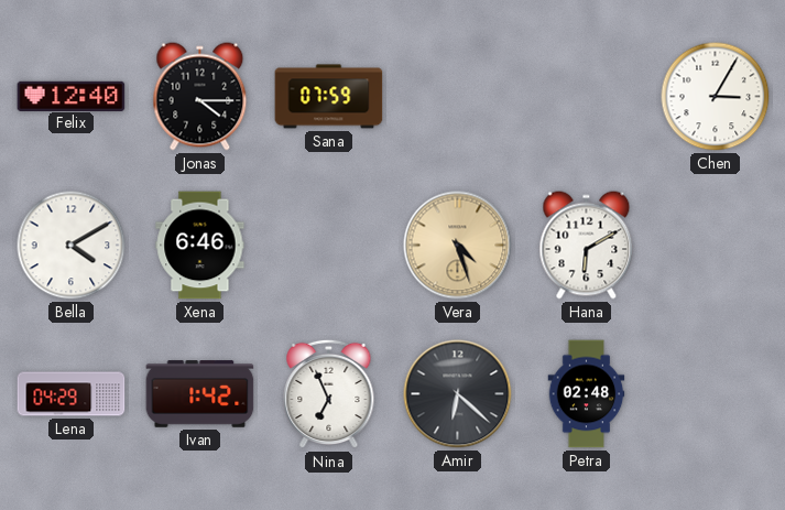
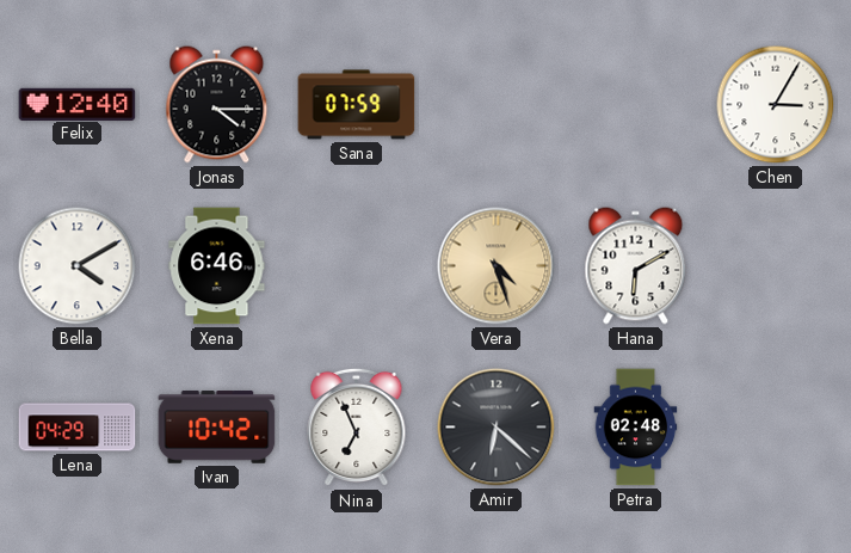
Ivan: 1:42 -> 10:42
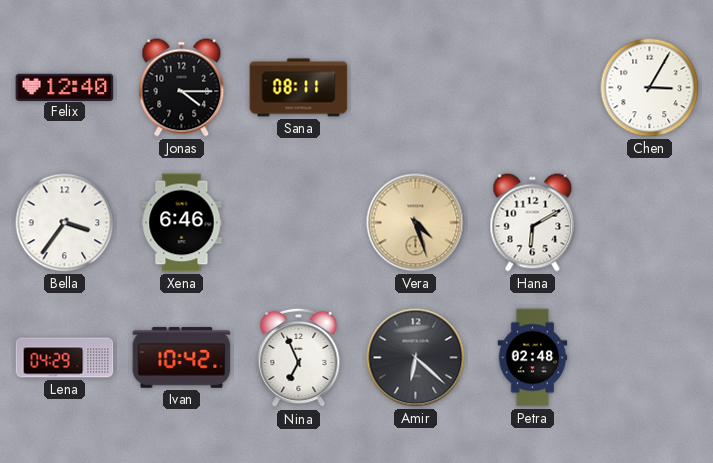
Sana: 07:59 -> 08:11
Bella: 4:10 -> 3:36
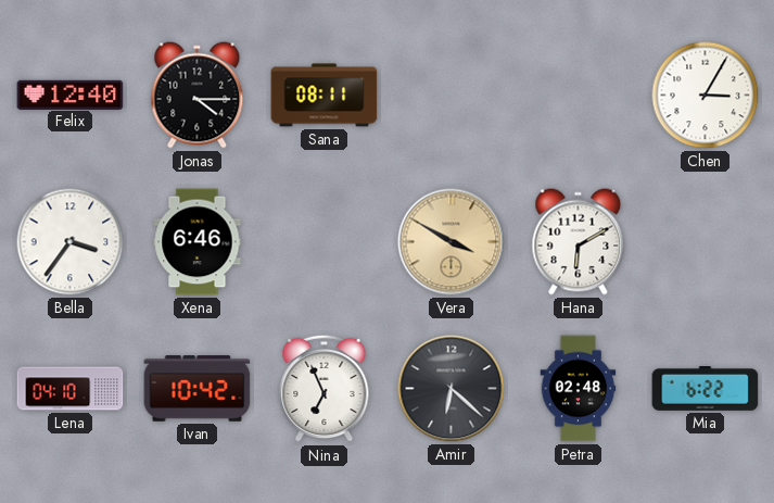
Vera: 4:27 -> 3:50
Lena: 04:29 -> 04:10
Mia: none -> 6:22
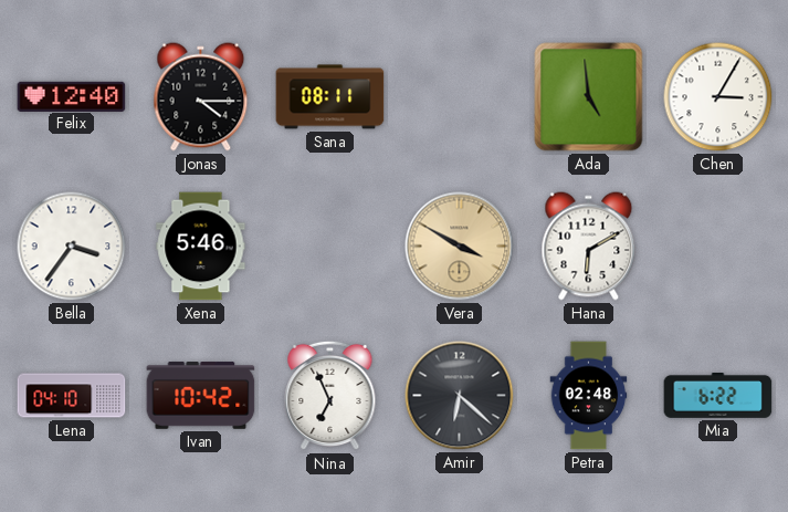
Ada: none -> 4:59
Xena: 6:46 -> 5:46
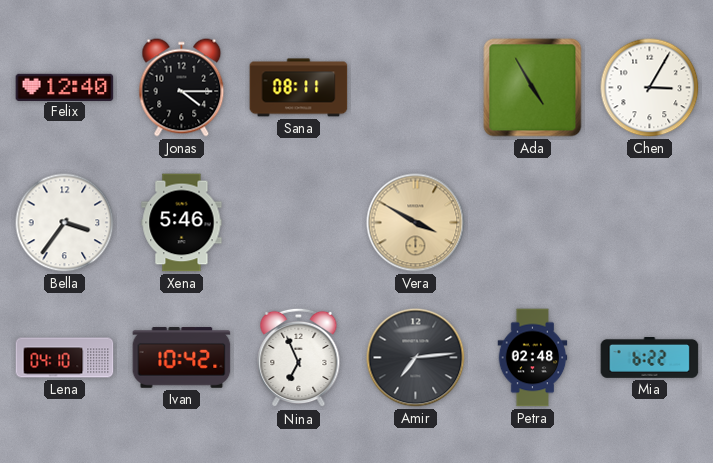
Ada: 4:59 -> 4:55
Hana: 6:10 -> none
Amir: 6:22 -> 7:14
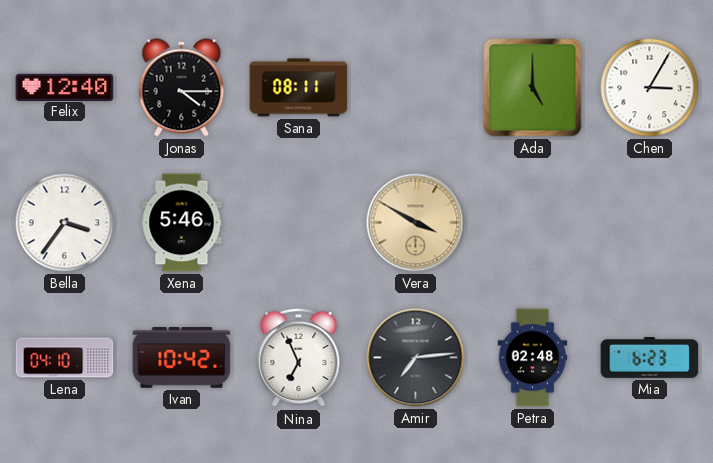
Ada: 4:55 -> 5:00
Mia: 6:22 -> 6:23
